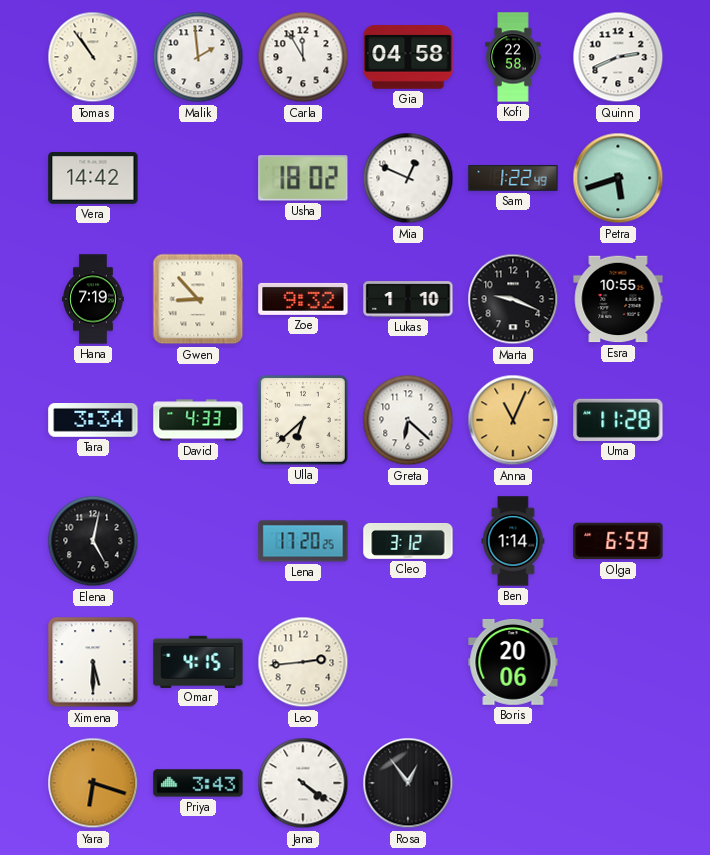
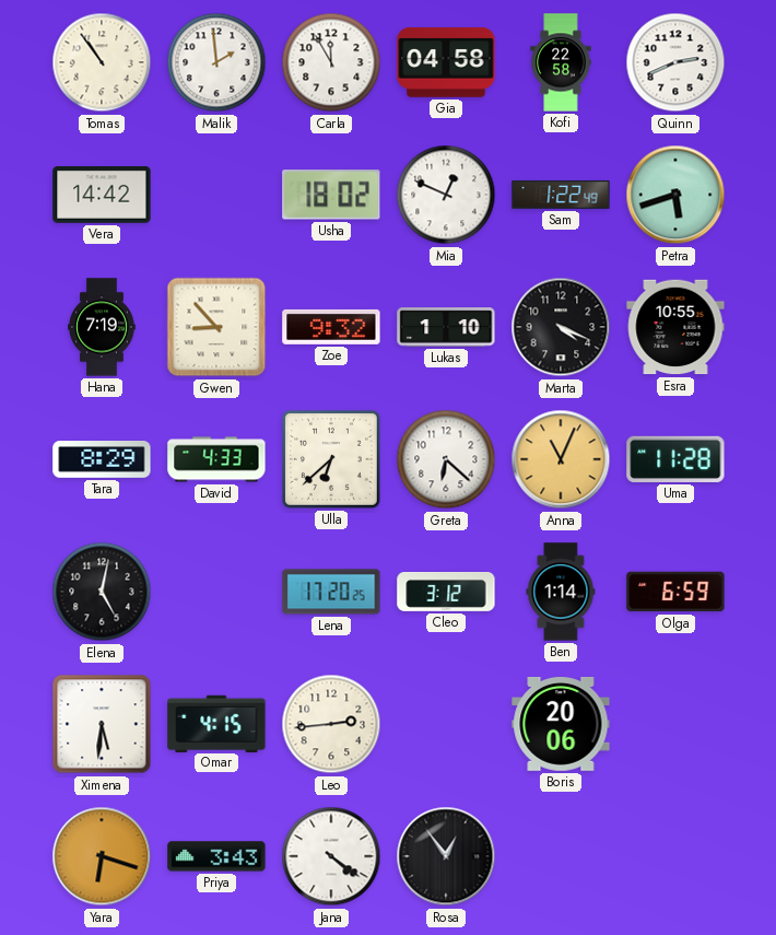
Marta: 9:19 -> 4:19
Tara: 3:34 -> 8:29
Ximena: 5:30 -> 5:31
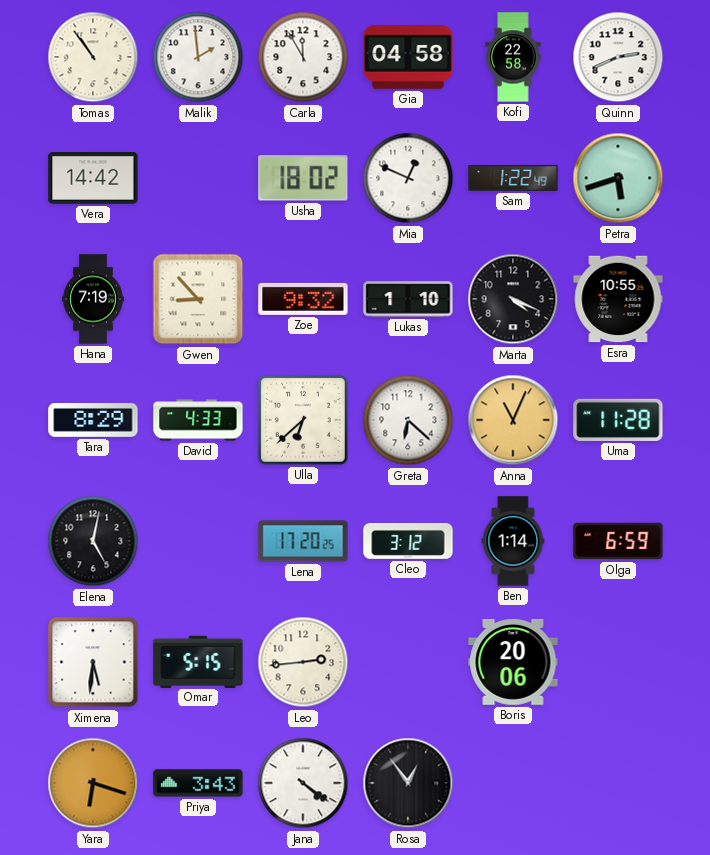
Omar: 4:15 -> 5:15
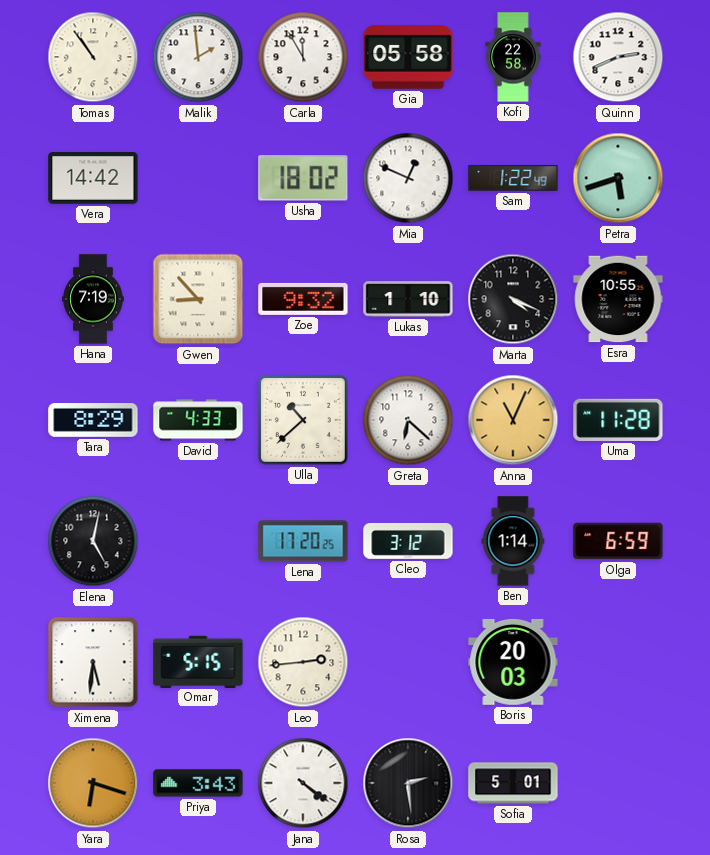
Gia: 04:58 -> 05:58
Ulla: 6:38 -> 10:38
Boris: 20:06 -> 20:03
Rosa: 12:54 -> 2:29
Sofia: none -> 5:01
